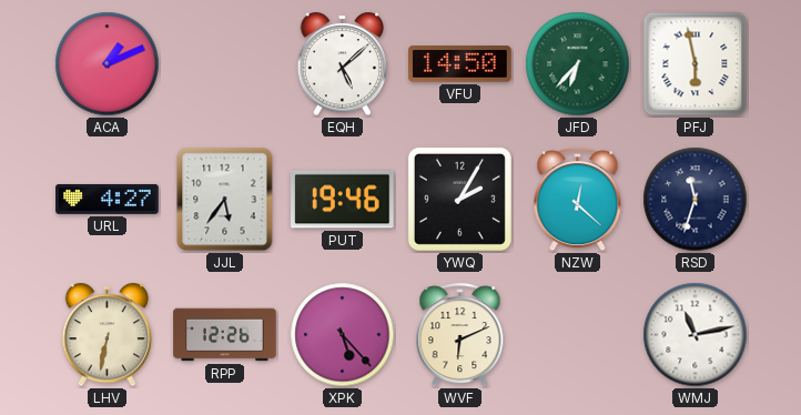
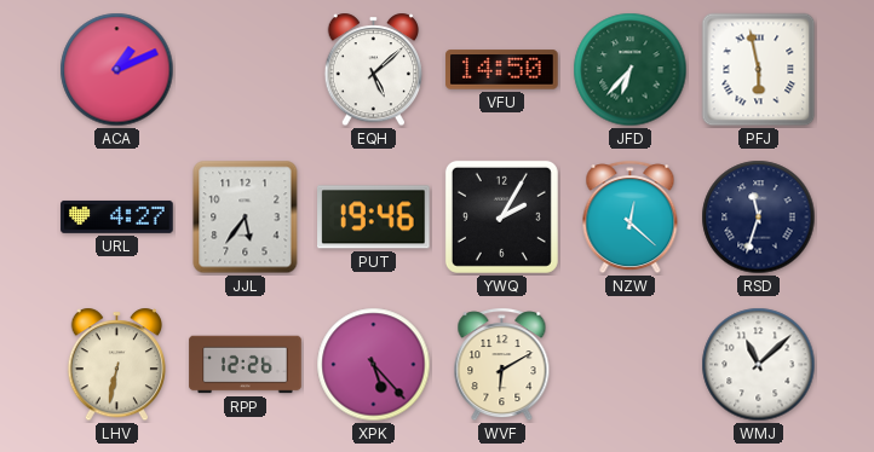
WVF: 6:11 -> 6:10
WMJ: 11:13 -> 11:08
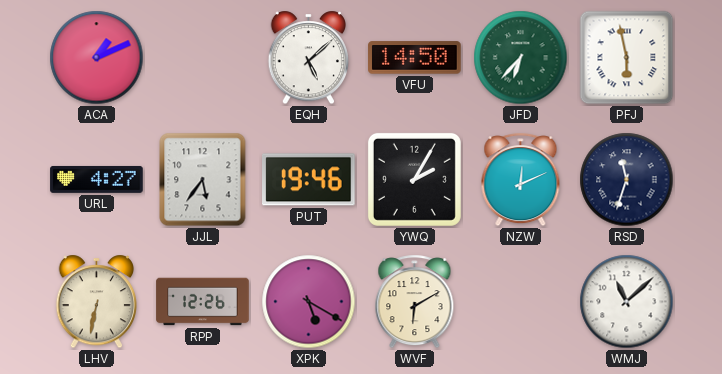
NZW: 12:22 -> 12:11
XPK: 5:23 -> 5:20
